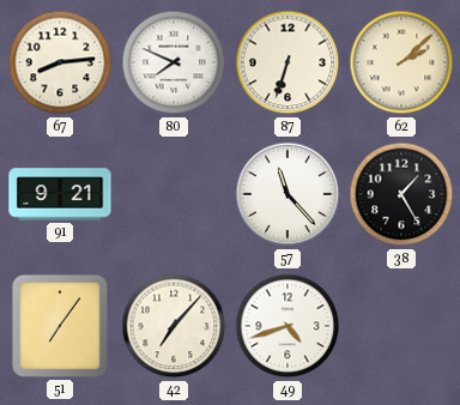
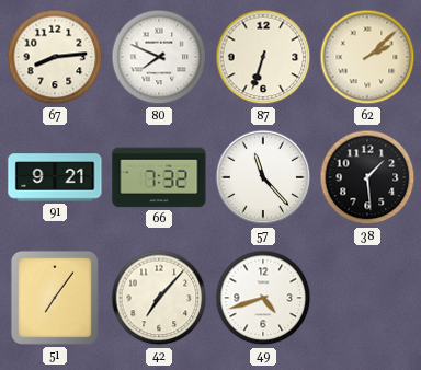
66: none -> 7:32
38: 1:25 -> 1:29
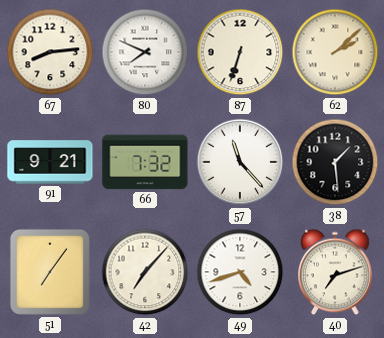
40: none -> 7:12
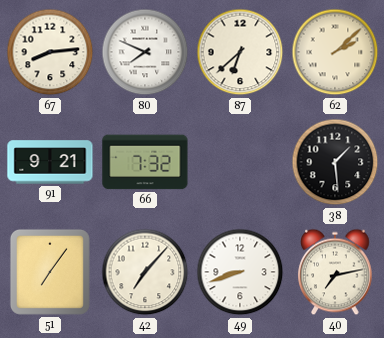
87: 6:33 -> 6:38
57: 11:23 -> none
49: 4:42 -> 8:42
40: 7:12 -> 7:13
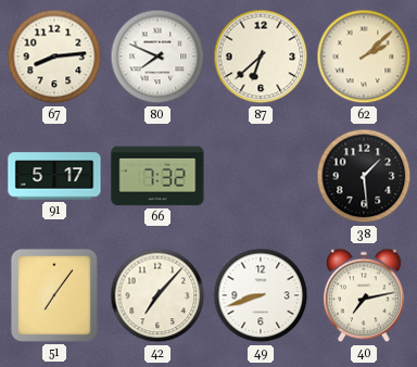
91: 9:21 -> 5:17
